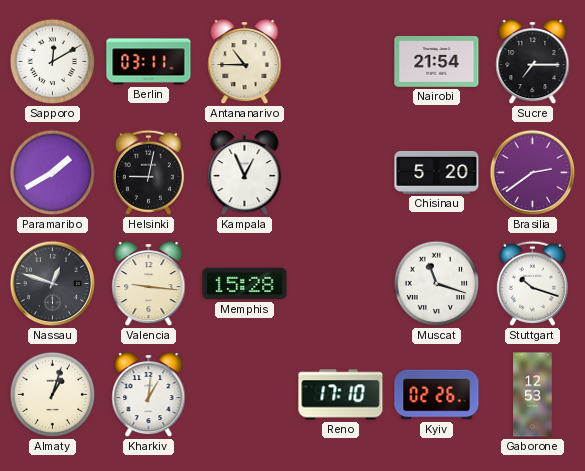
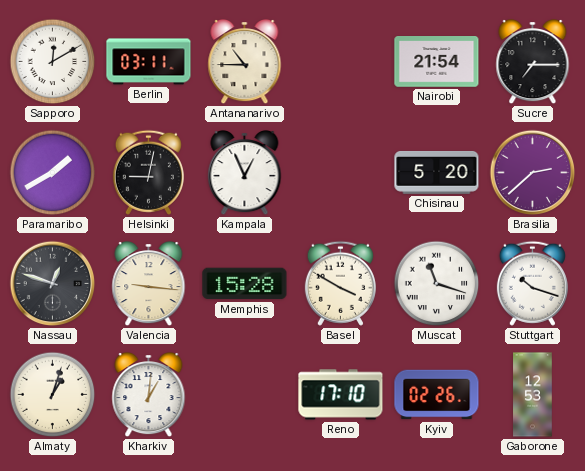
Brasilia: 2:39 -> 2:38
Basel: none -> 3:50
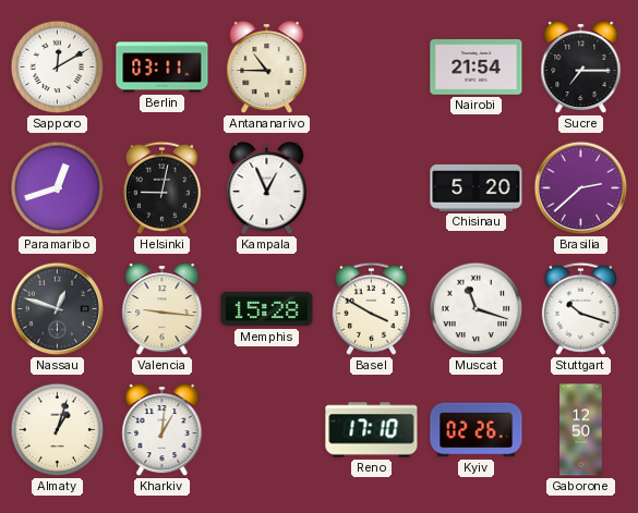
Paramaribo: 1:40 -> 12:42
Gaborone: 12:53 -> 12:50
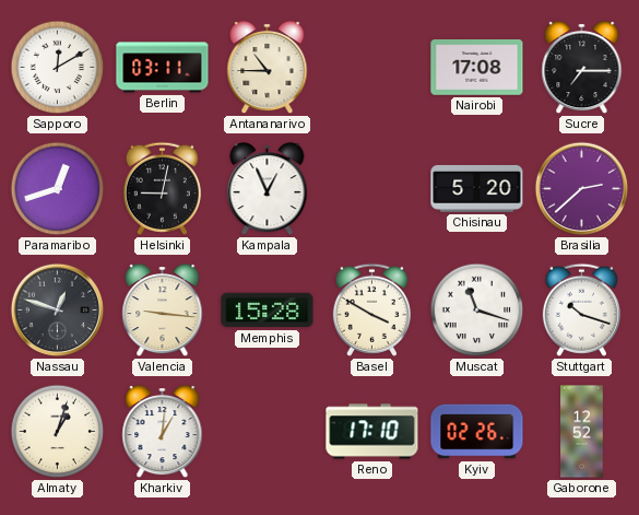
Nairobi: 21:54 -> 17:08
Gaborone: 12:50 -> 12:52
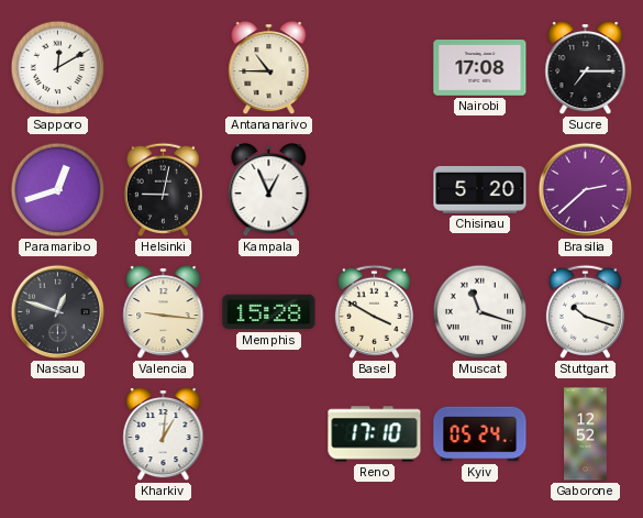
Berlin: 03:11 -> none
Almaty: 1:03 -> none
Kyiv: 02:26 -> 05:24
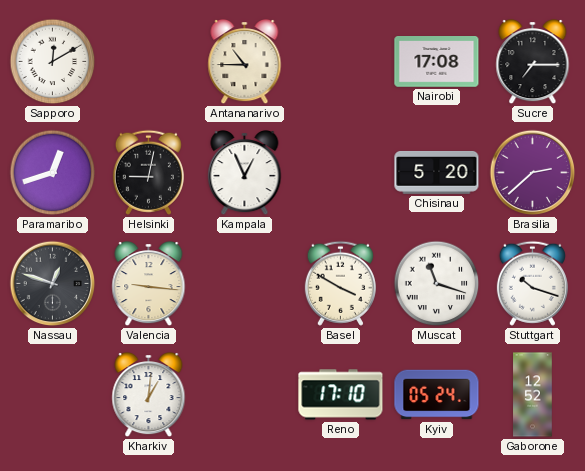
Memphis: 15:28 -> none
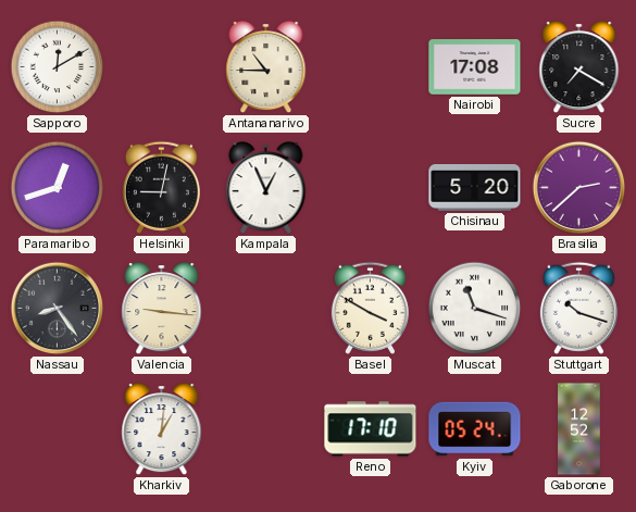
Sucre: 7:15 -> 7:20
Nassau: 12:48 -> 8:24
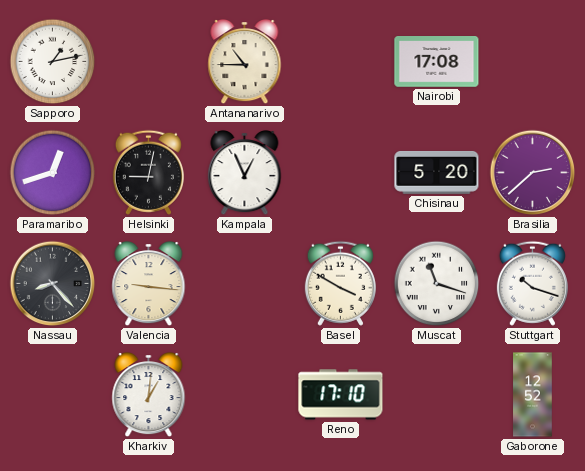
Sapporo: 12:10 -> 1:13
Sucre: 7:20 -> none
Nassau: 8:24 -> 8:23
Kyiv: 05:24 -> none
